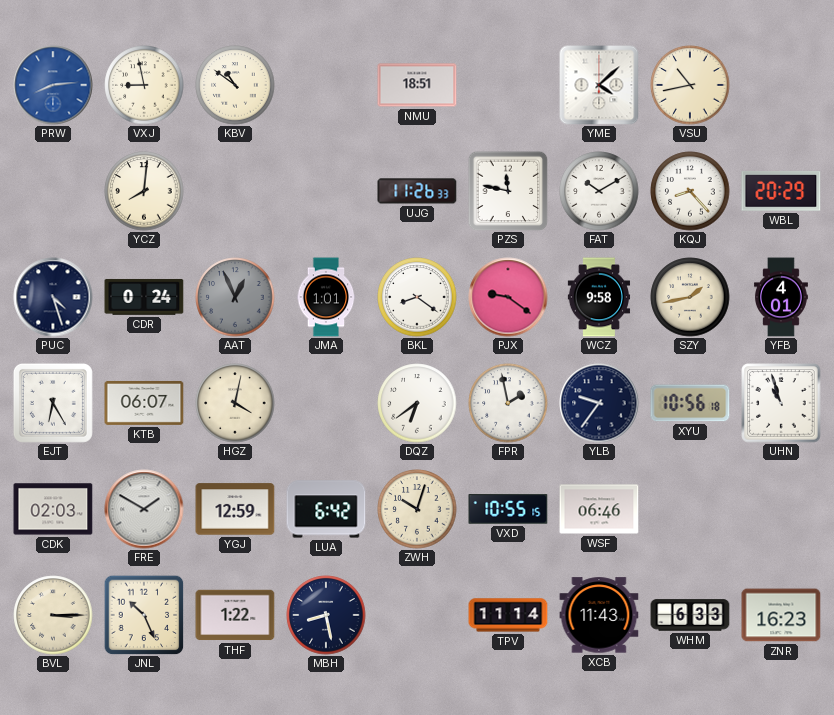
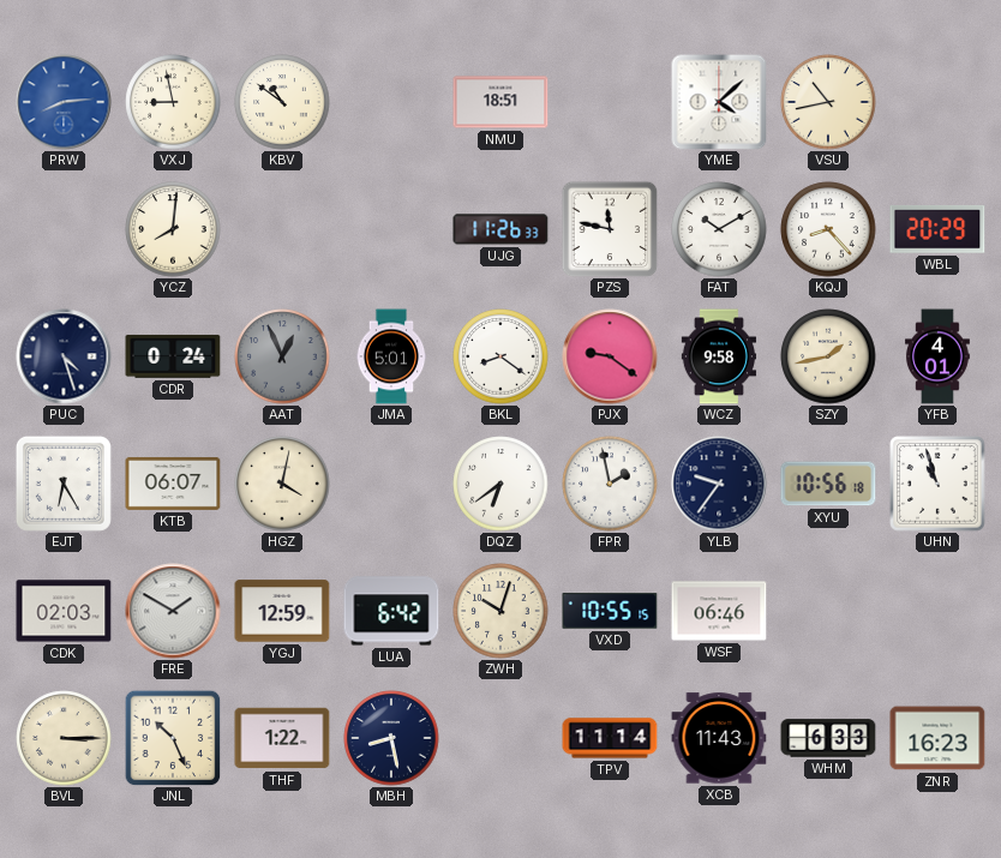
JMA: 1:01 -> 5:01
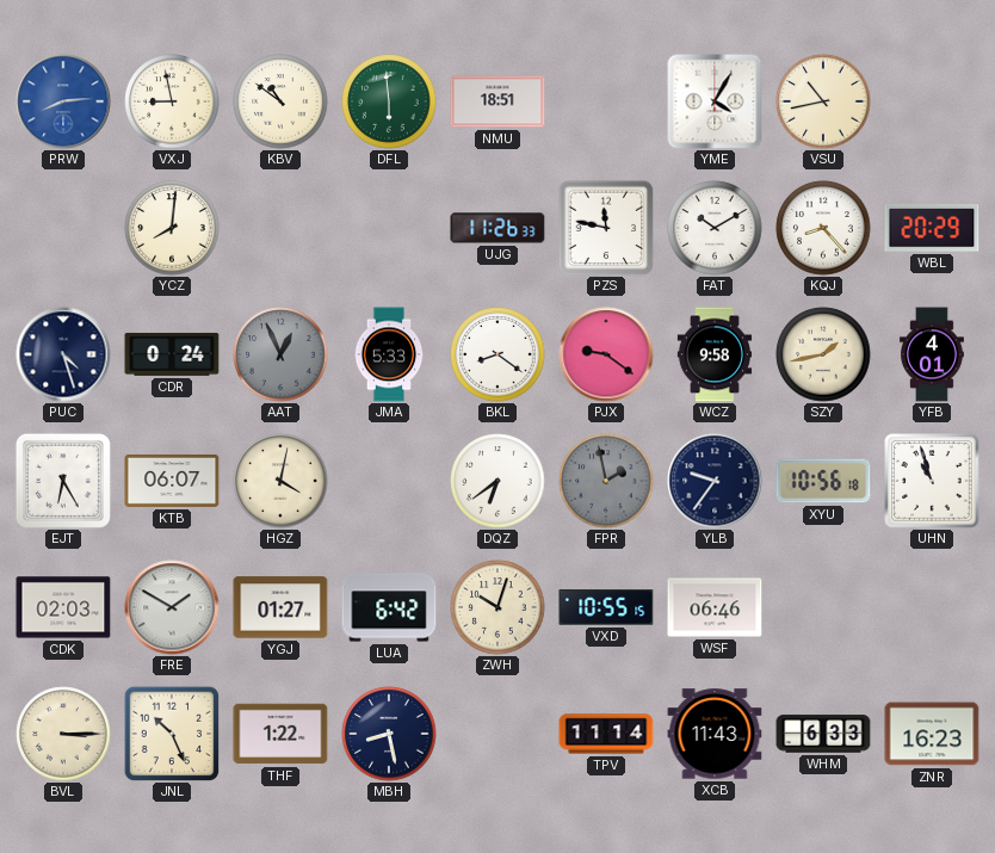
DFL: none -> 5:59
YME: 4:08 -> 4:05
JMA: 5:01 -> 5:33
FPR dial: white -> grey
YGJ: 12:59 -> 01:27
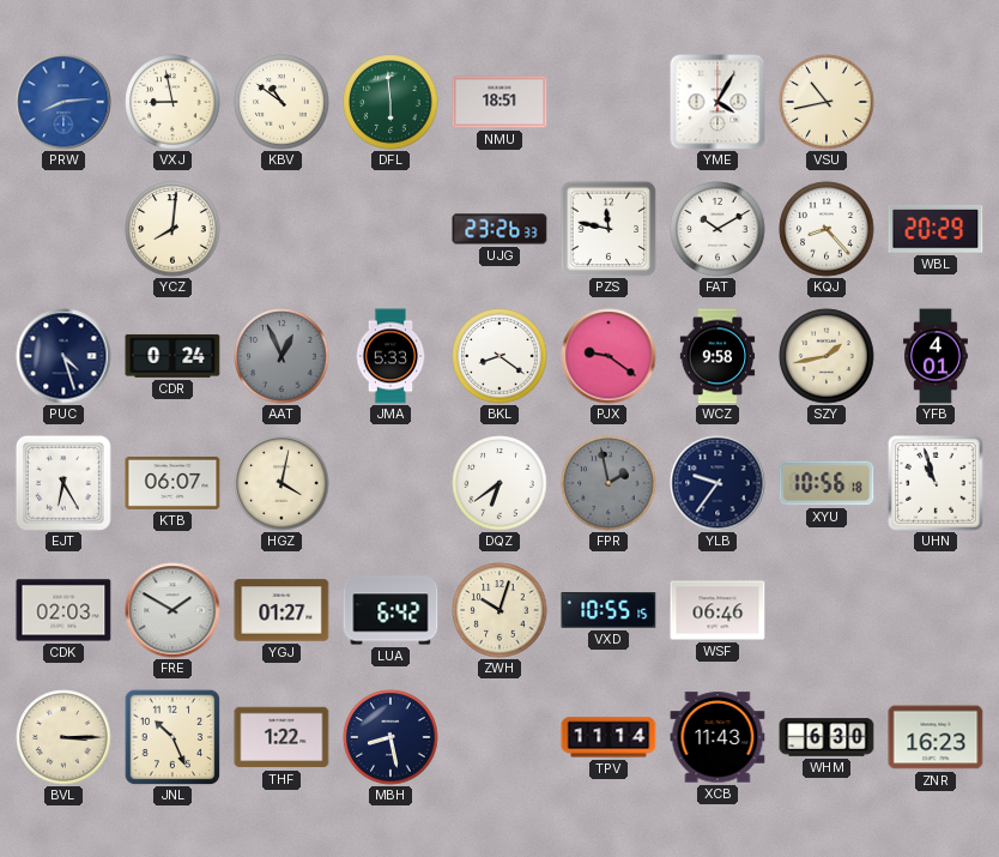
UJG: 11:26 -> 23:26
WHM: 6:33 -> 6:30
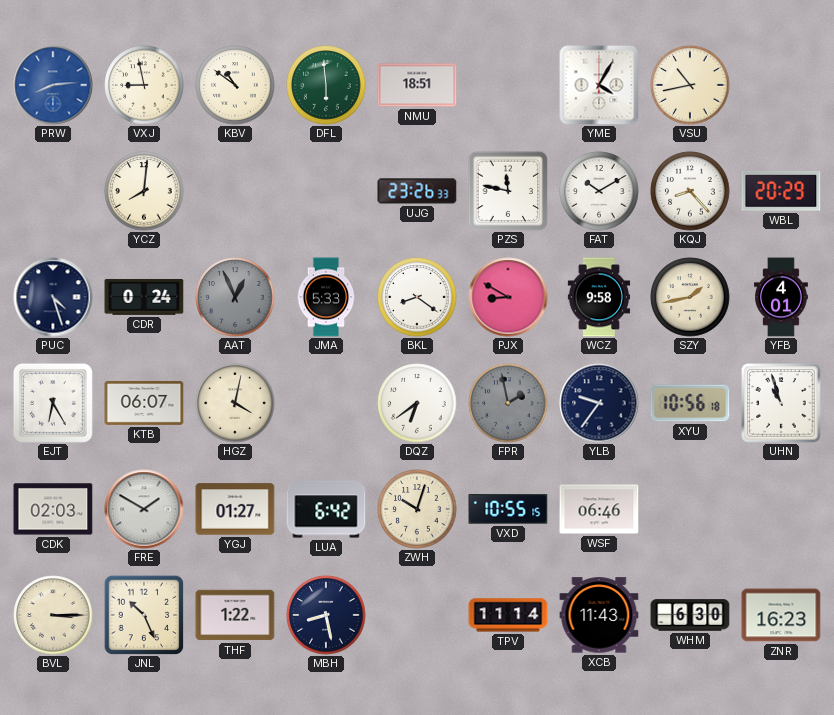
PJX: 9:21 -> 8:50
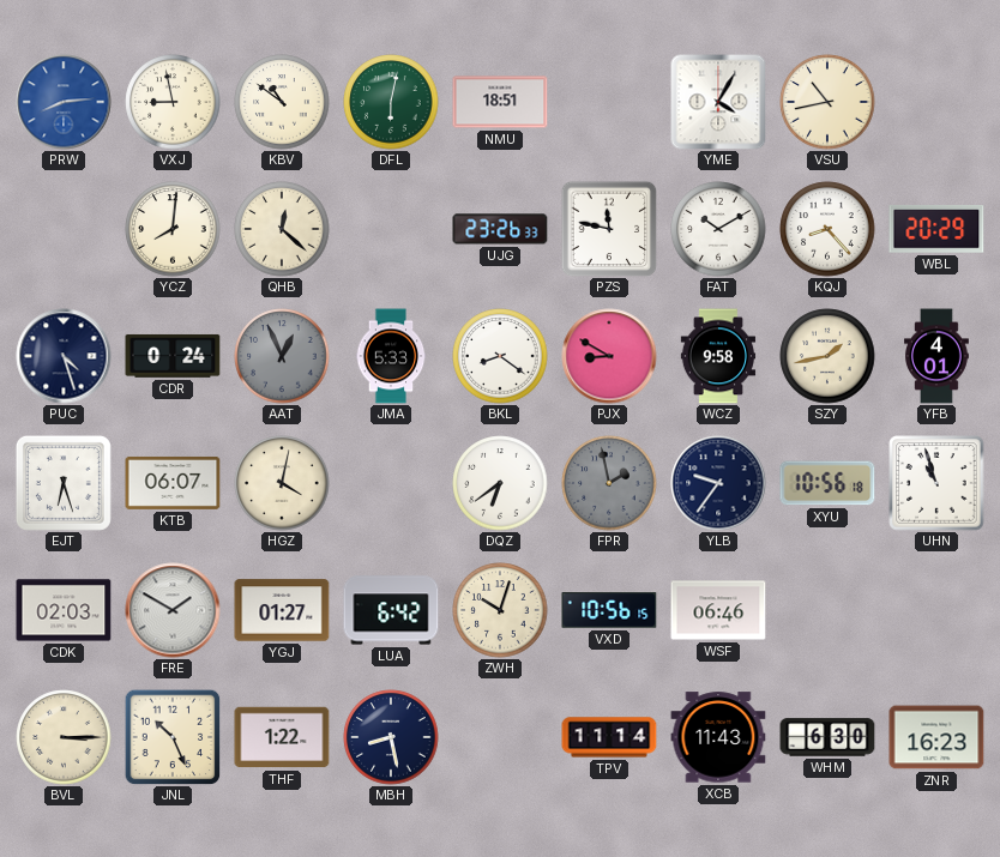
DFL: 5:59 -> 6:02
QHB: none -> 12:22
EJT: 6:25 -> 6:27
VXD: 10:55 -> 10:56
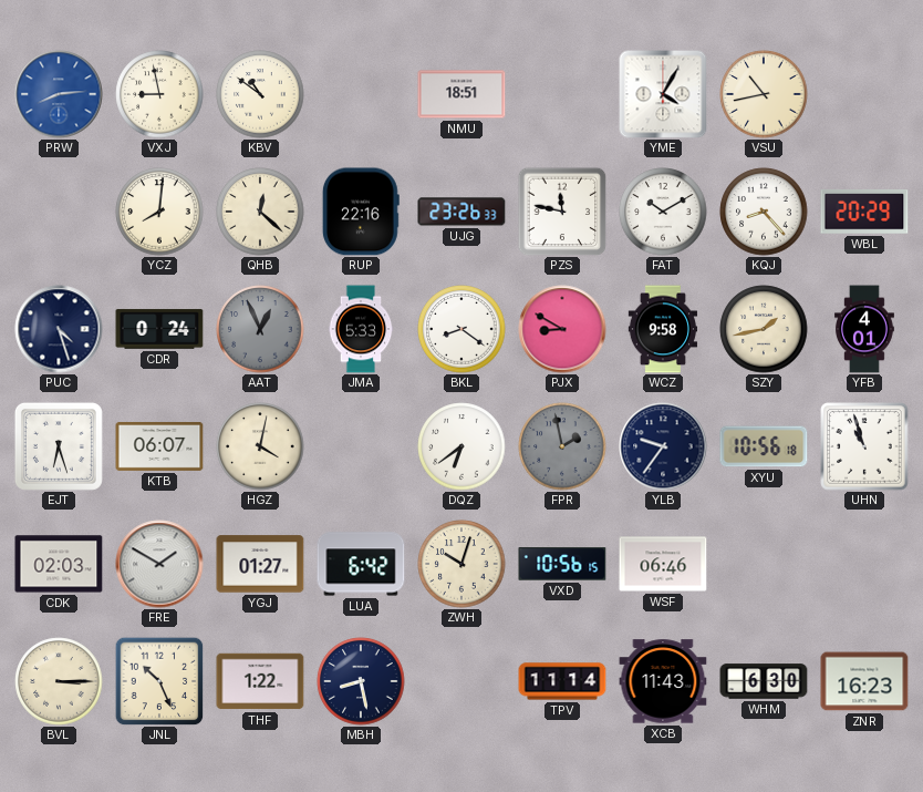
DFL: 6:02 -> none
RUP: none -> 22:16
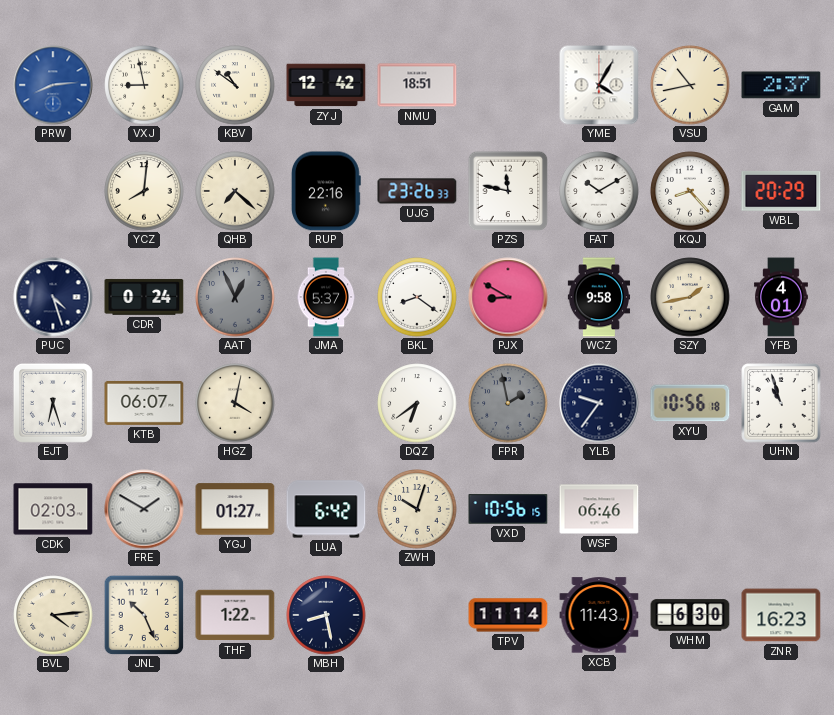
ZYJ: none -> 12:42
GAM: none -> 2:37
QHB: 12:22 -> 7:22
JMA: 5:33 -> 5:37
BVL: 3:15 -> 4:14
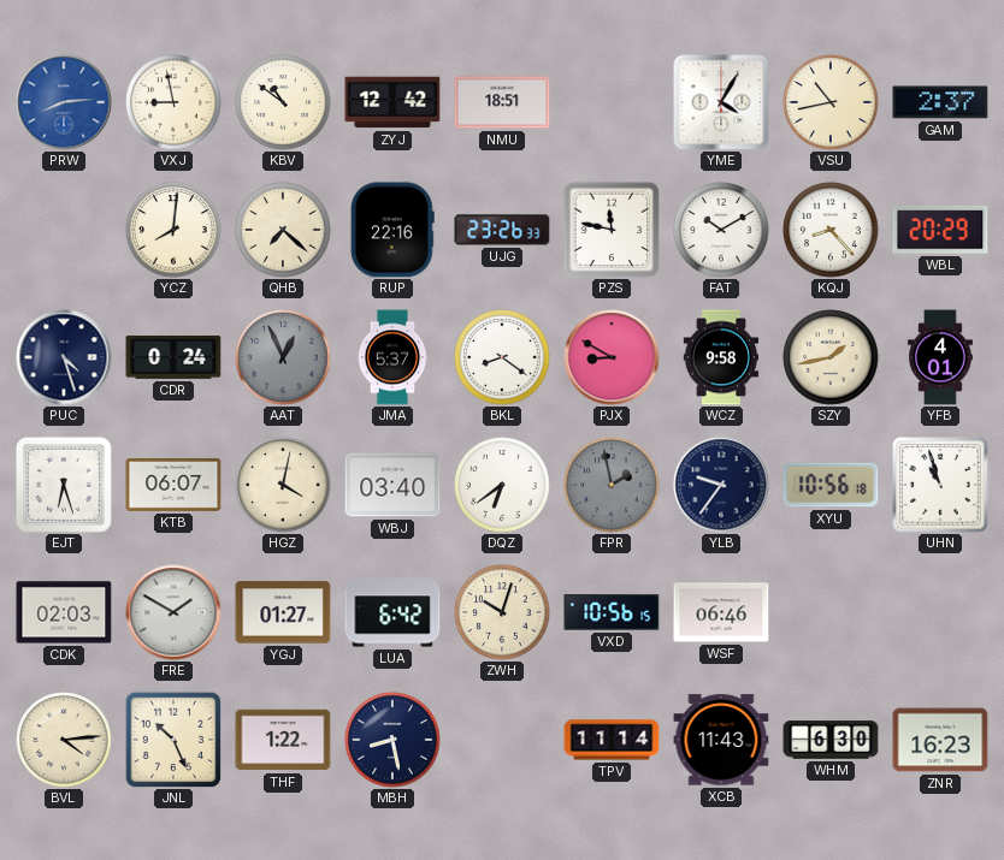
WBJ: none -> 03:40
